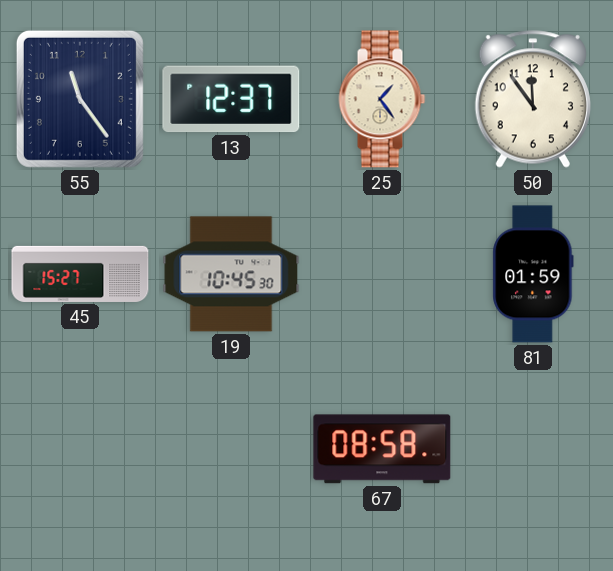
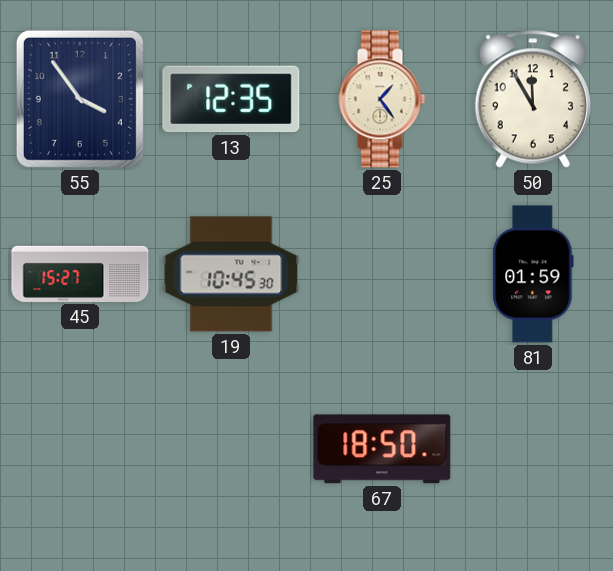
55: 11:24 -> 3:54
13: 12:37 -> 12:35
50: 11:54 -> 11:55
67: 08:58 -> 18:50
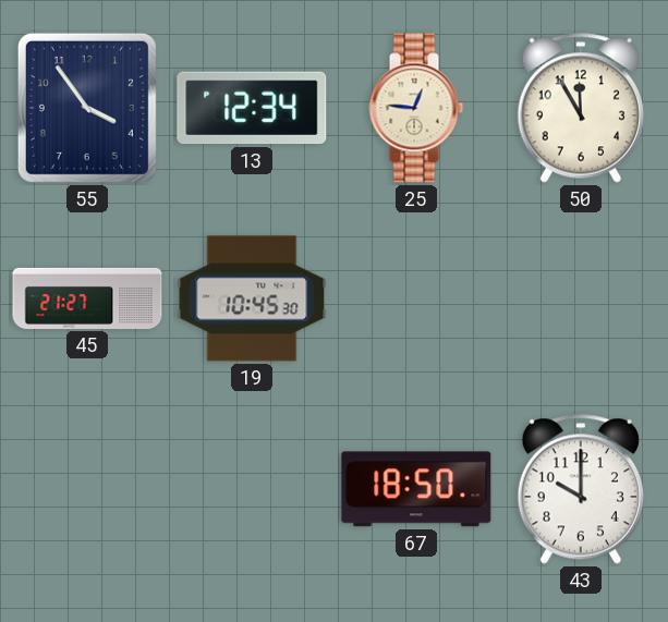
13: 12:35 -> 12:34
25: 1:24 -> 12:46
45: 15:27 -> 21:27
81: 01:59 -> none
43: none -> 10:00
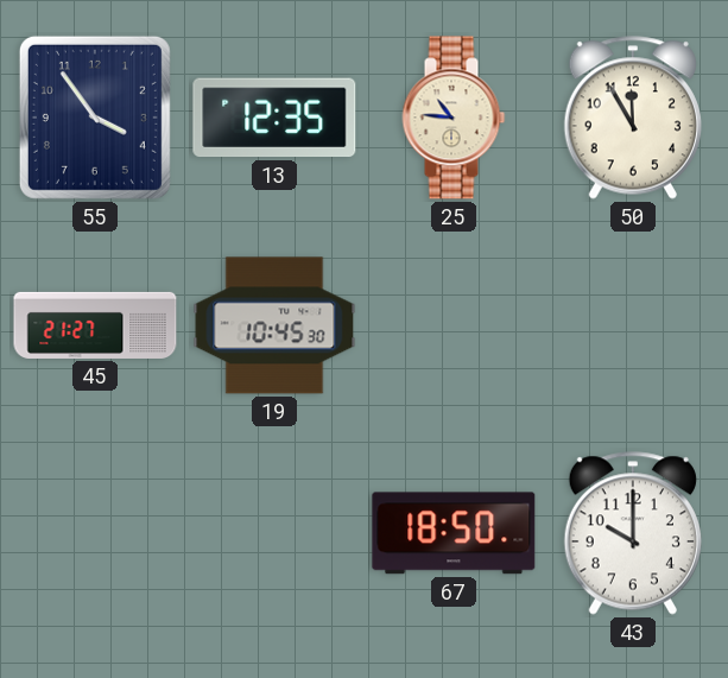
13: 12:34 -> 12:35
25: 12:46 -> 10:46
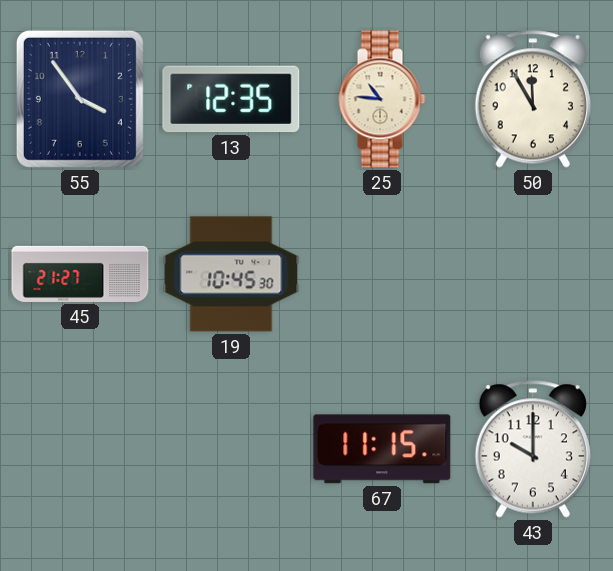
67: 18:50 -> 11:15
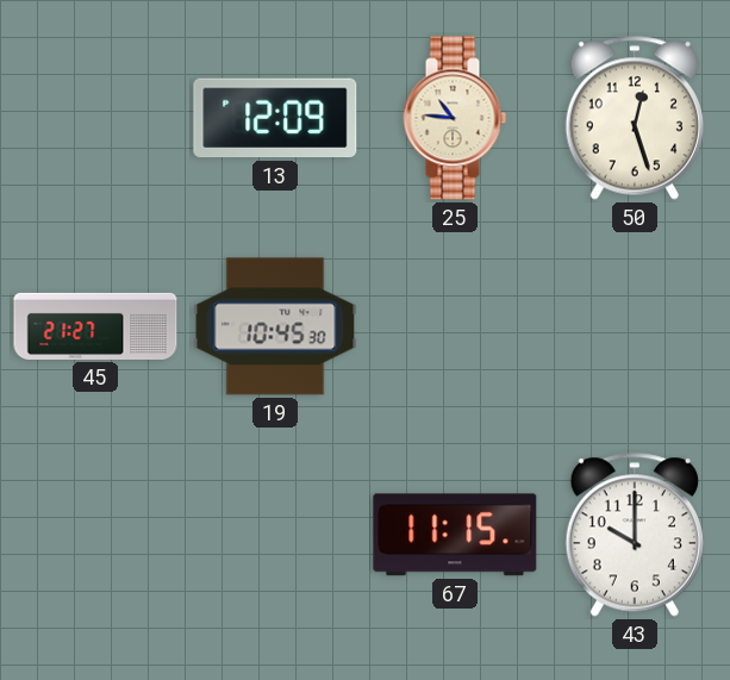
55: 3:54 -> none
13: 12:35 -> 12:09
50: 11:55 -> 12:27
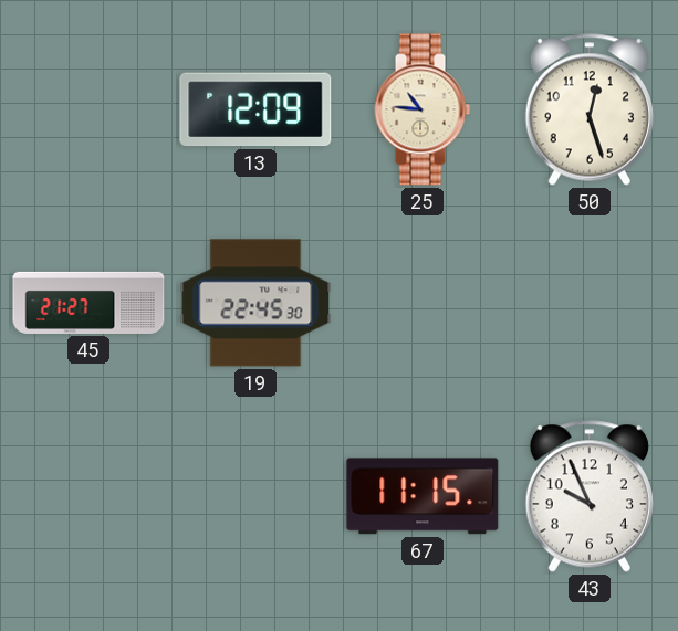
19: 10:45 -> 22:45
43: 10:00 -> 9:56
